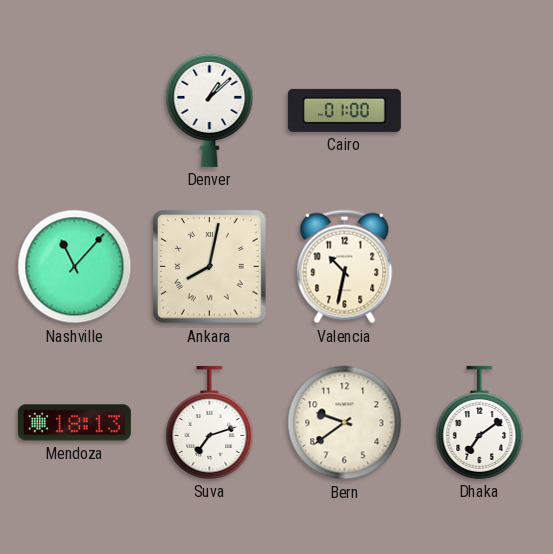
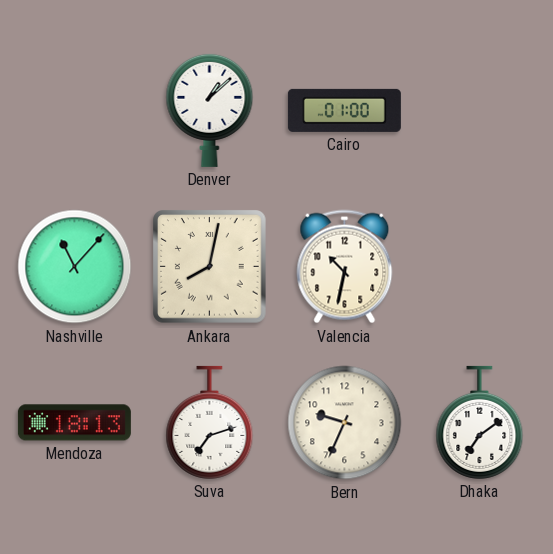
Bern: 9:39 -> 9:34
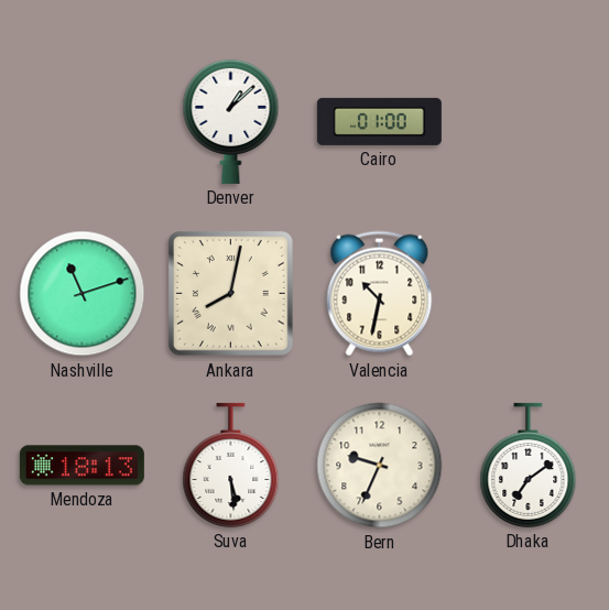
Nashville: 11:07 -> 11:12
Suva: 7:12 -> 5:29
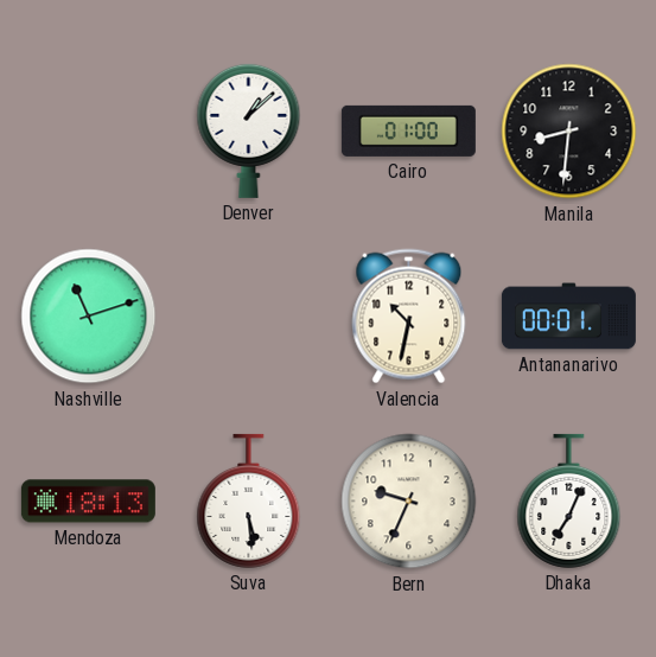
Manila: none -> 8:31
Ankara: 8:02 -> none
Antananarivo: none -> 00:01
Dhaka: 7:09 -> 7:04
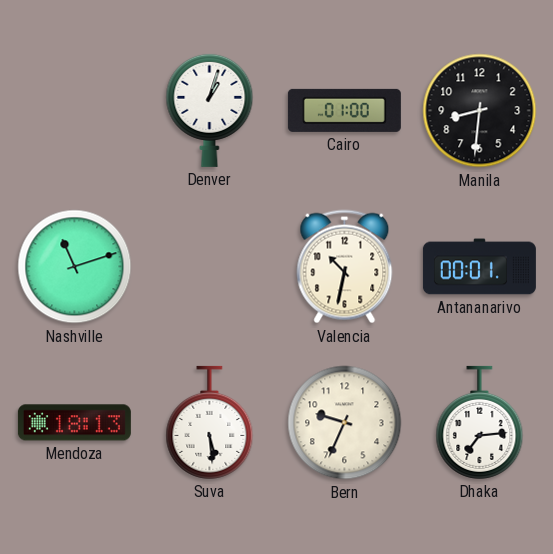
Denver: 1:08 -> 1:03
Dhaka: 7:04 -> 7:14
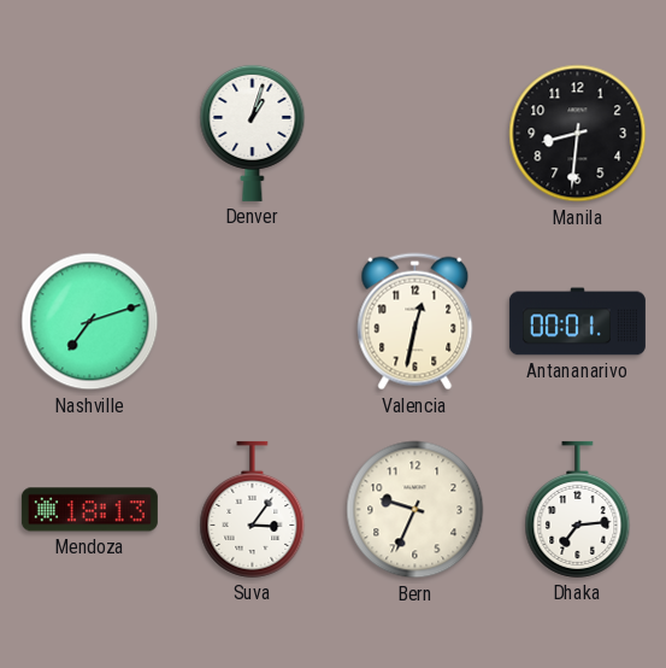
Cairo: 01:00 -> none
Nashville: 11:12 -> 7:12
Valencia: 10:32 -> 12:32
Suva: 5:29 -> 3:06
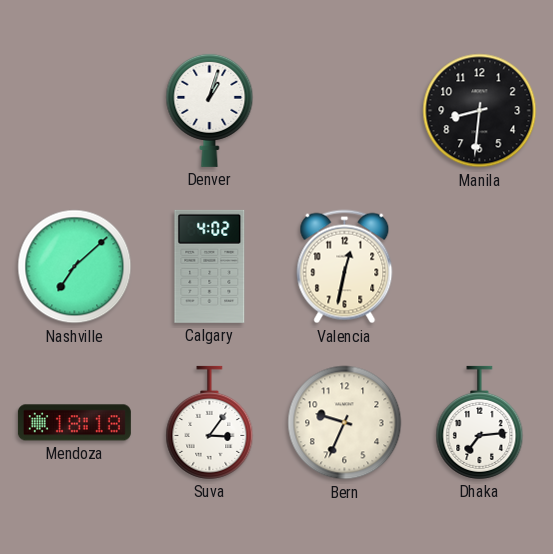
Nashville: 7:12 -> 7:08
Calgary: none -> 4:02
Antananarivo: 00:01 -> none
Mendoza: 18:13 -> 18:18
